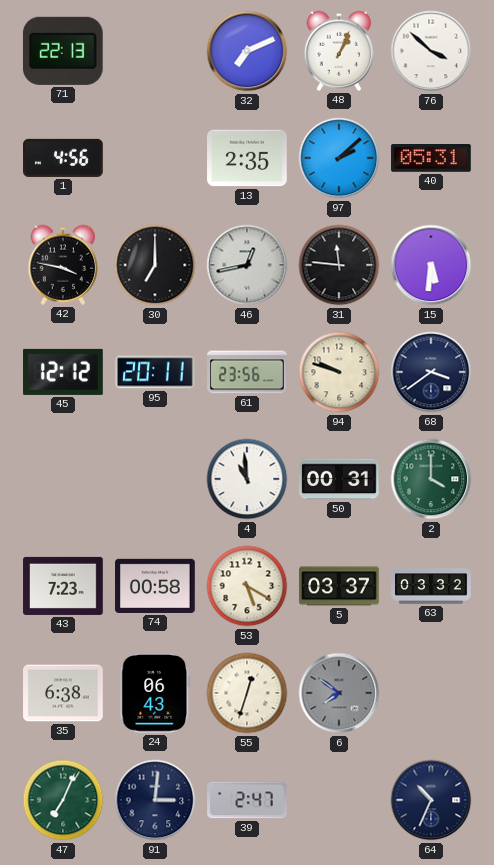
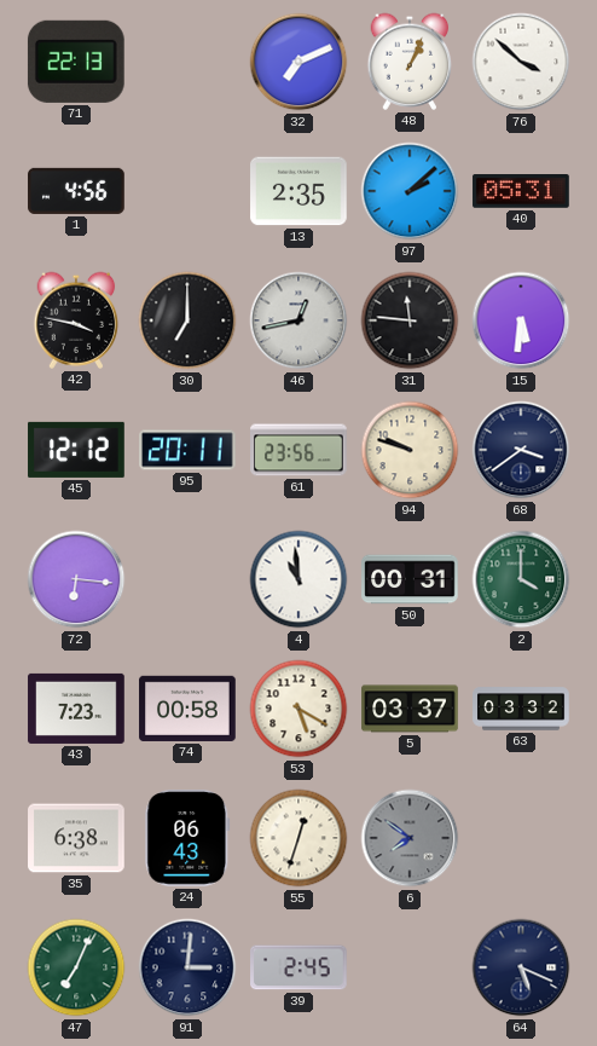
72: none -> 6:16
39: 2:47 -> 2:45
64: 10:34 -> 5:19
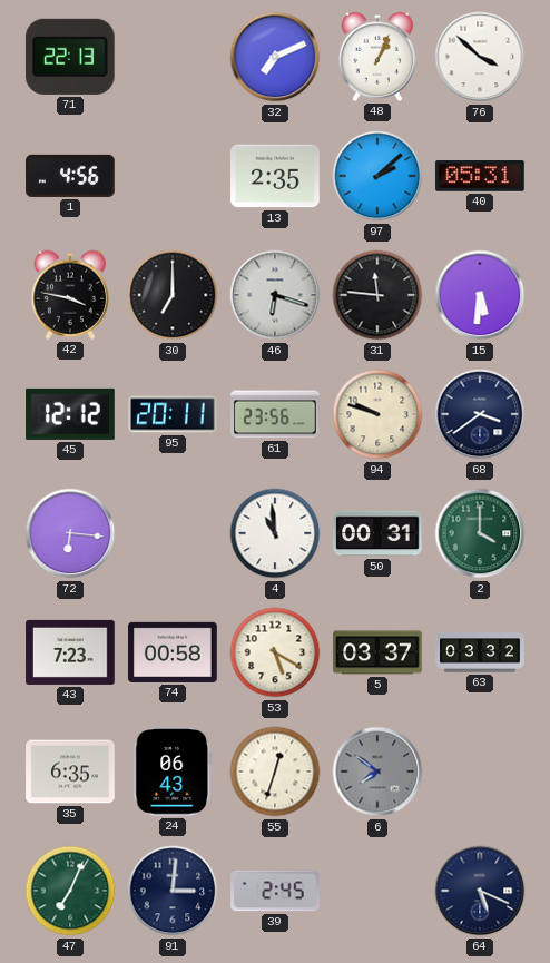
46: 12:43 -> 6:18
35: 6:38 -> 6:35
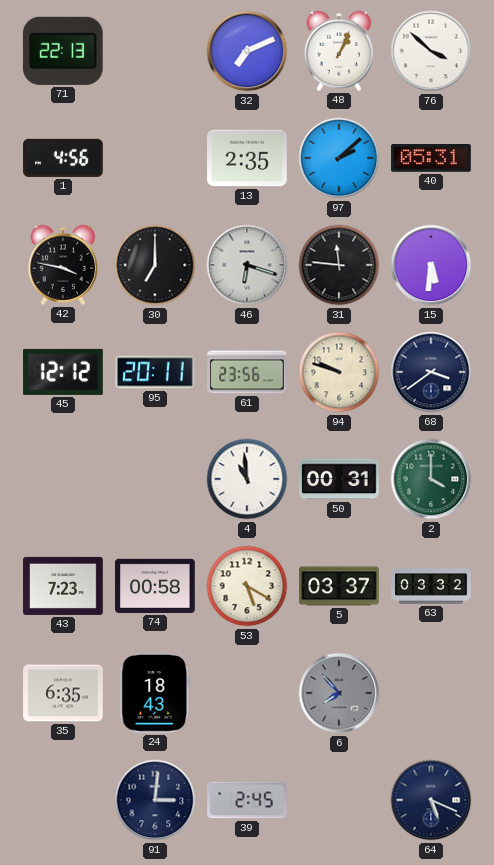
72: 6:16 -> none
24: 06:43 -> 18:43
55: 12:33 -> none
6: 7:51 -> 7:53
47: 7:04 -> none
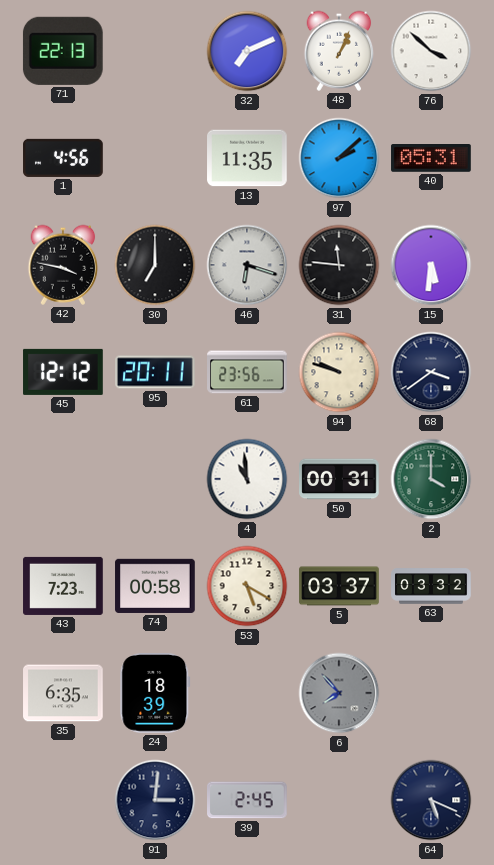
13: 2:35 -> 11:35
24: 18:43 -> 18:39
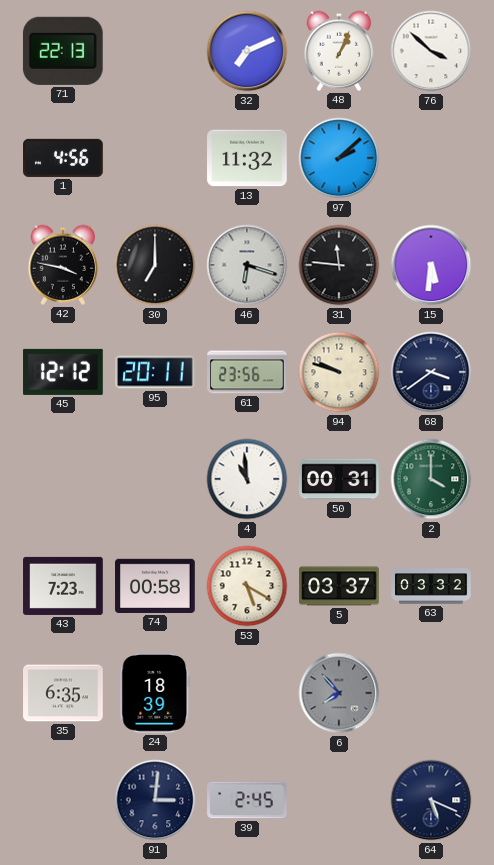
13: 11:35 -> 11:32
40: 05:31 -> none
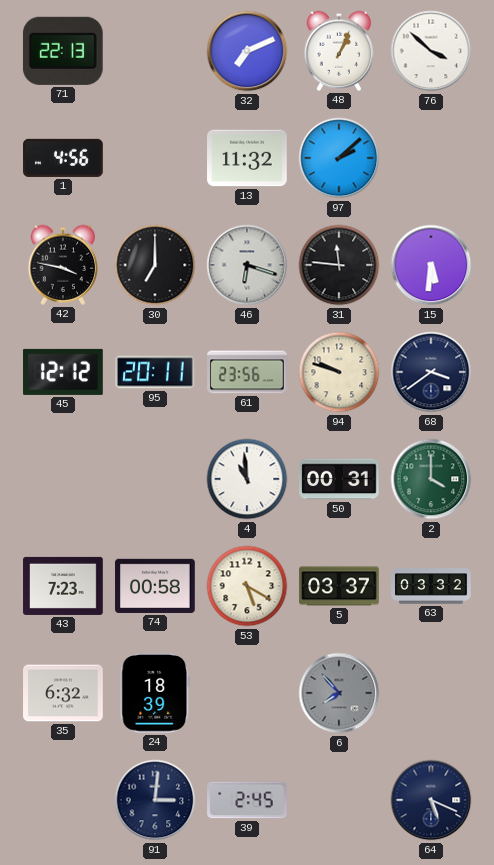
35: 6:35 -> 6:32
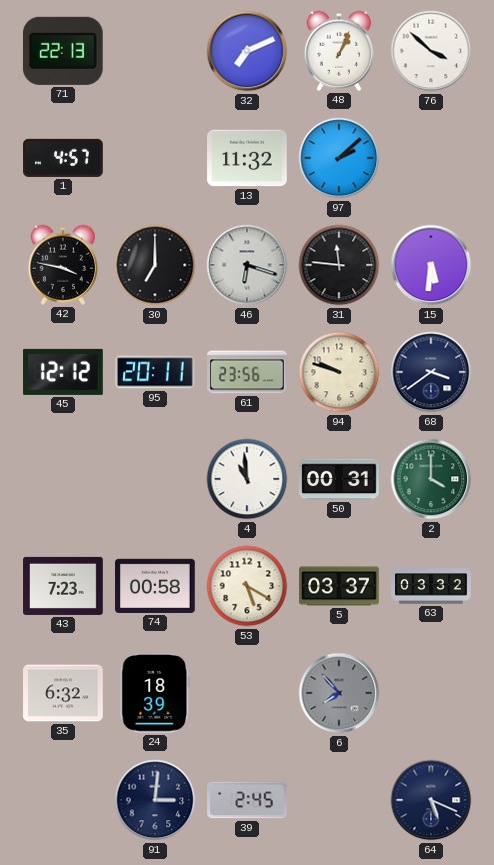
1: 4:56 -> 4:57
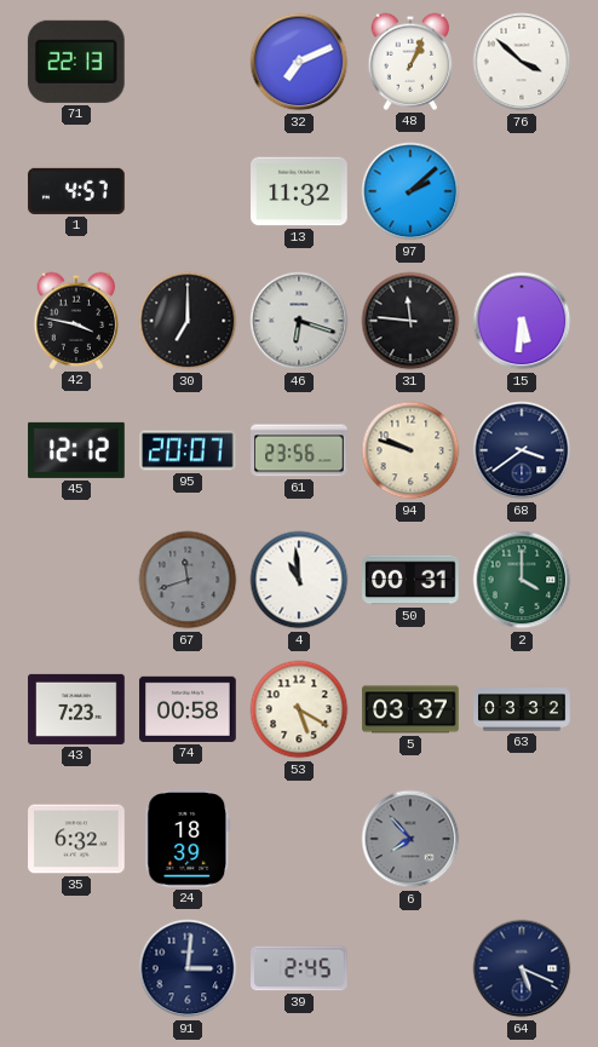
95: 20:11 -> 20:07
67: none -> 11:42
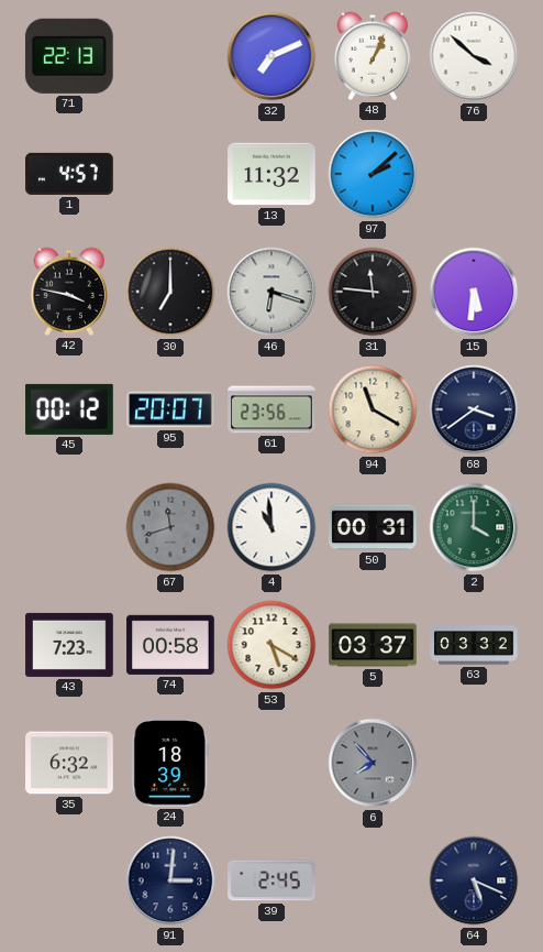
45: 12:12 -> 00:12
94: 9:48 -> 11:20
